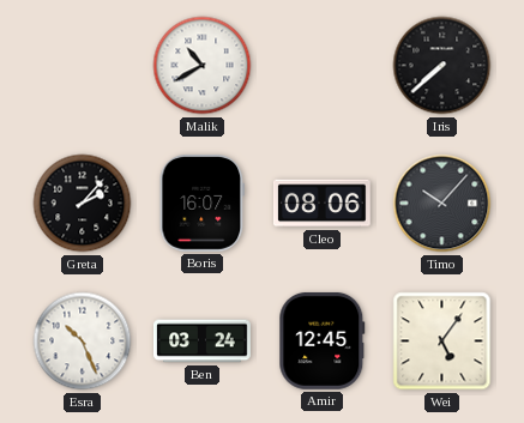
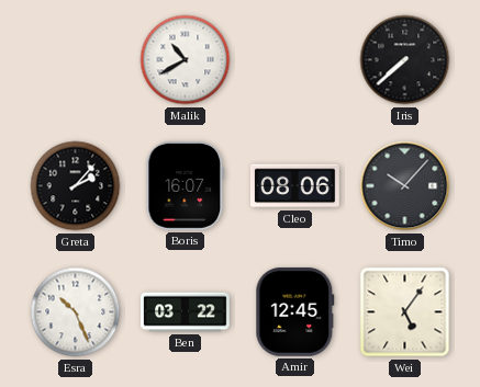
Ben: 03:24 -> 03:22
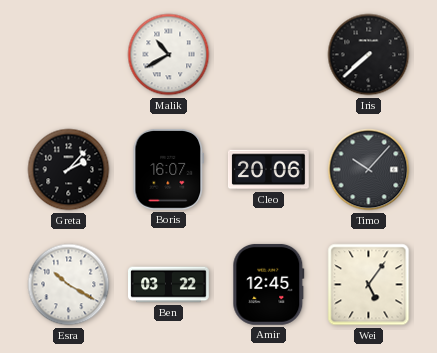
Cleo: 08:06 -> 20:06
Esra: 10:26 -> 10:20
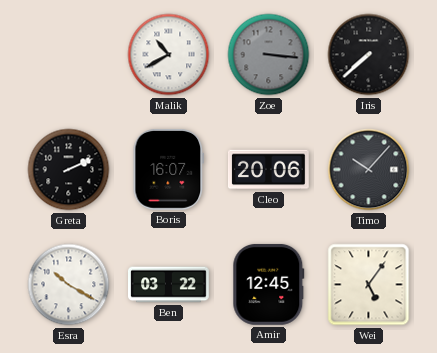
Zoe: none -> 3:16
Greta: 2:07 -> 2:11
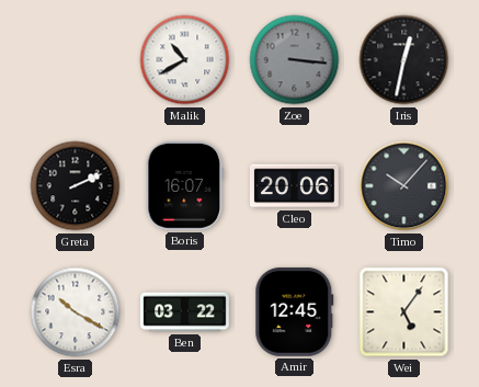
Iris: 7:38 -> 12:32
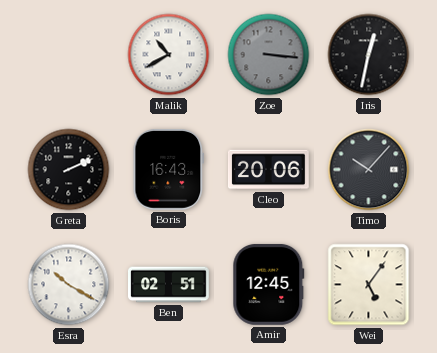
Boris: 16:07 -> 16:43
Ben: 03:22 -> 02:51
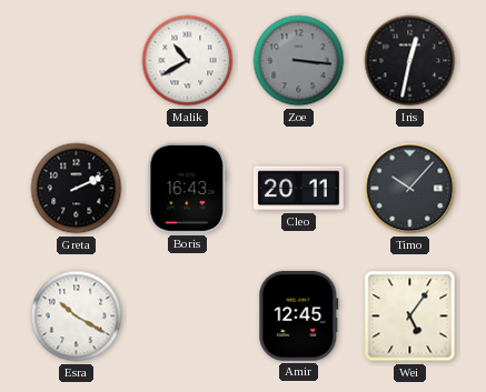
Cleo: 20:06 -> 20:11
Ben: 02:51 -> none
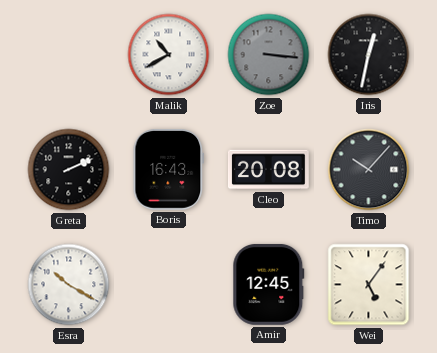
Cleo: 20:11 -> 20:08
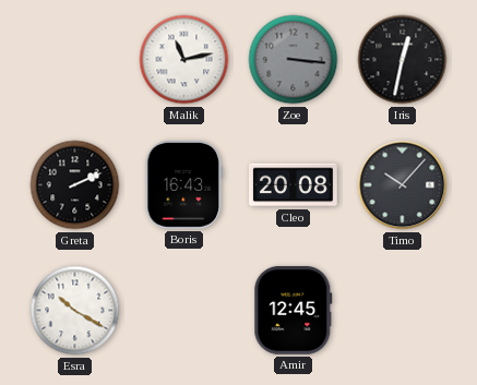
Malik: 10:40 -> 11:13
Wei: 5:06 -> none
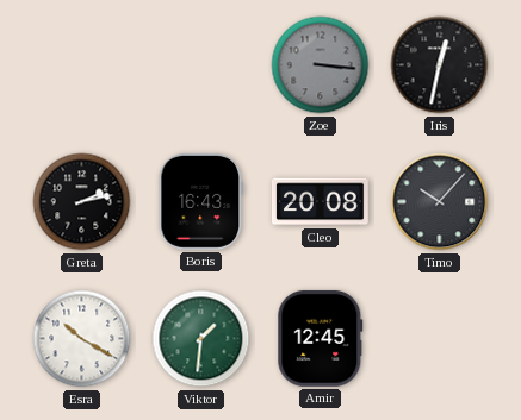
Malik: 11:13 -> none
Greta: 2:11 -> 2:13
Viktor: none -> 1:31
